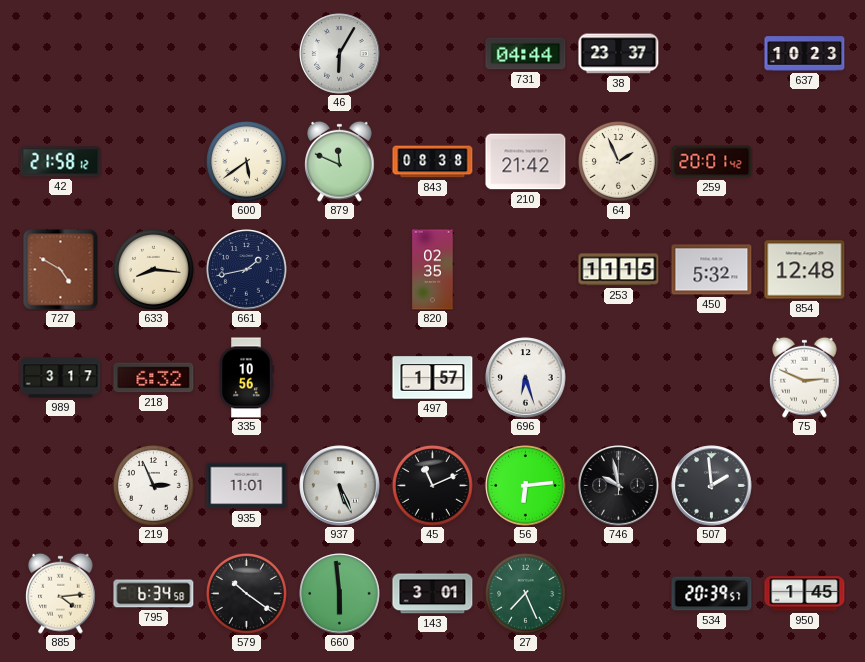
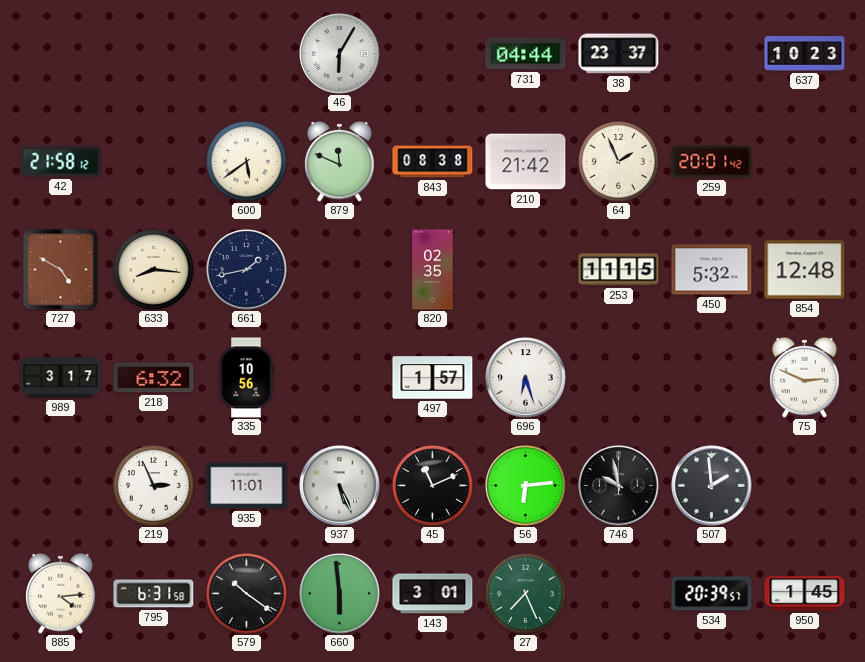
795: 6:34 -> 6:31
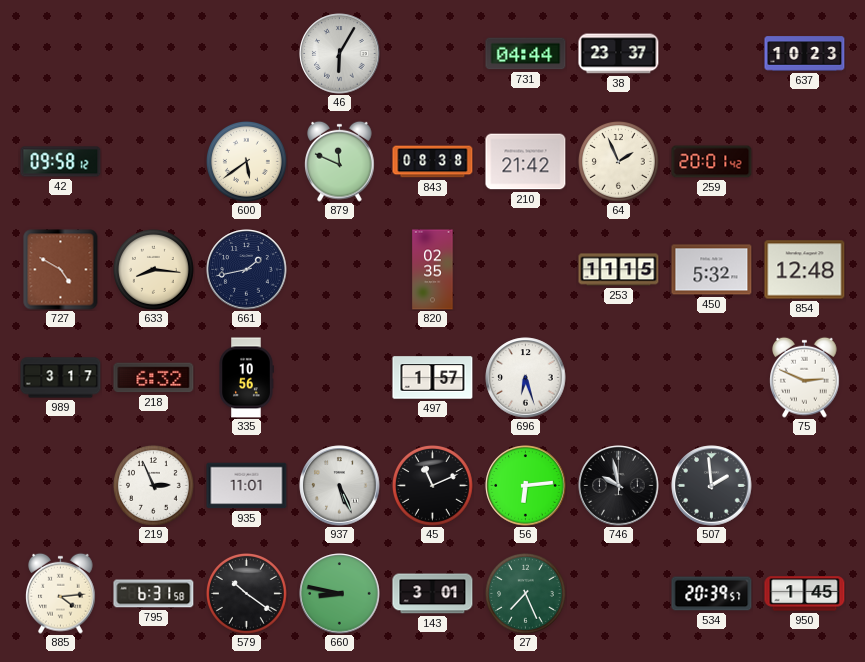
42: 21:58 -> 09:58
660: 5:59 -> 8:47
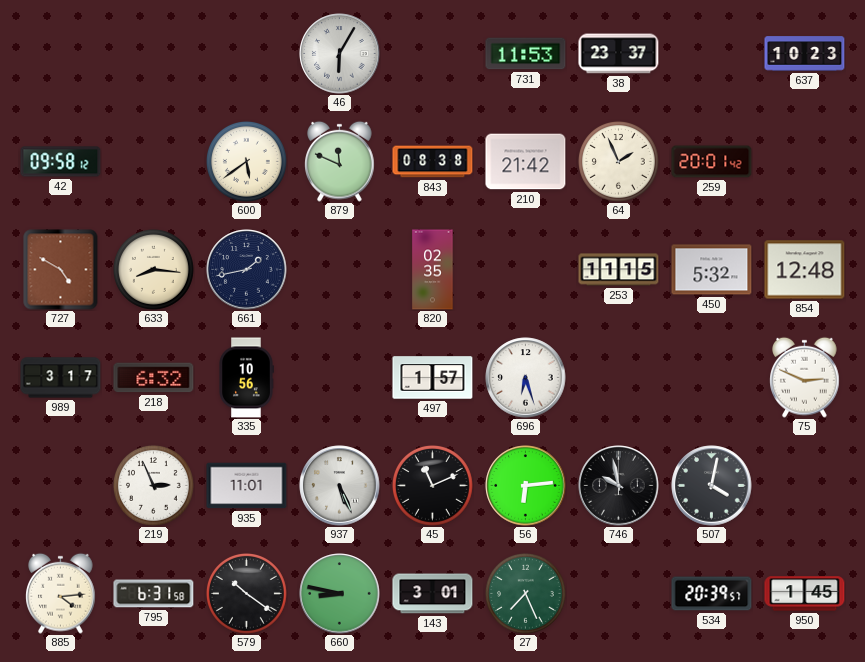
731: 04:44 -> 11:53
507: 1:59 -> 4:02
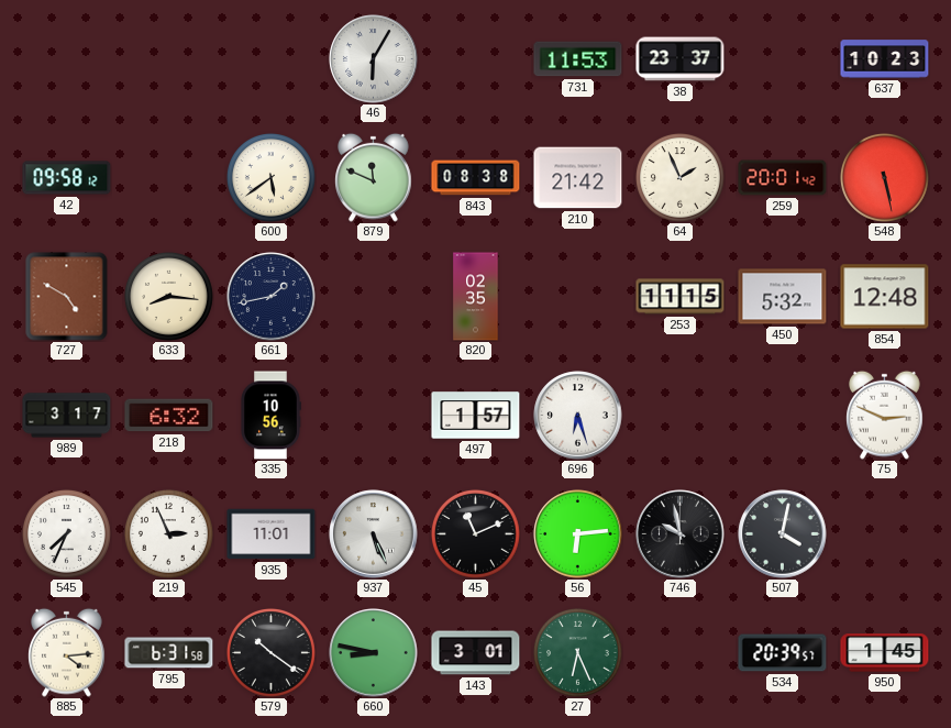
548: none -> 5:28
545: none -> 7:34
27: 7:26 -> 6:26
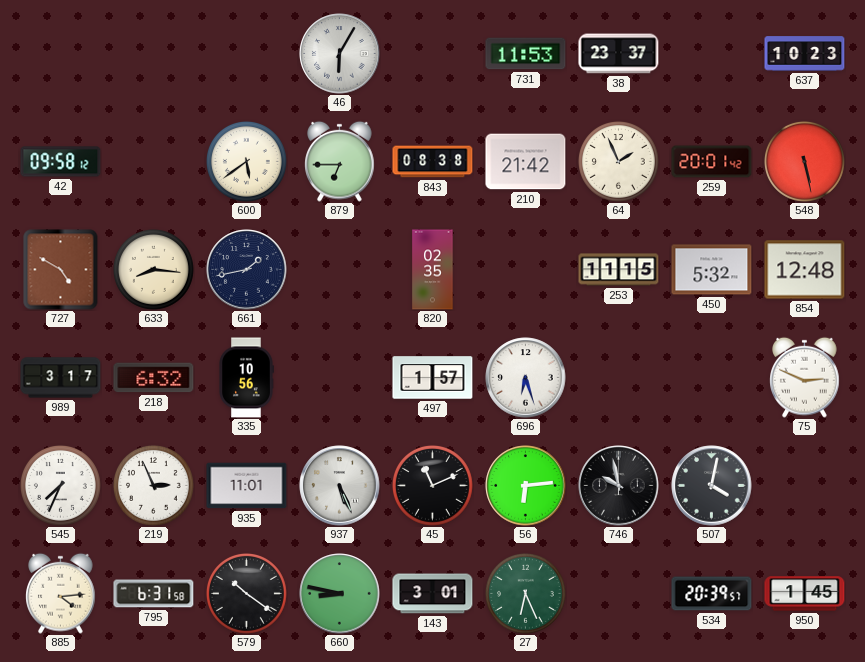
879: 11:49 -> 6:45
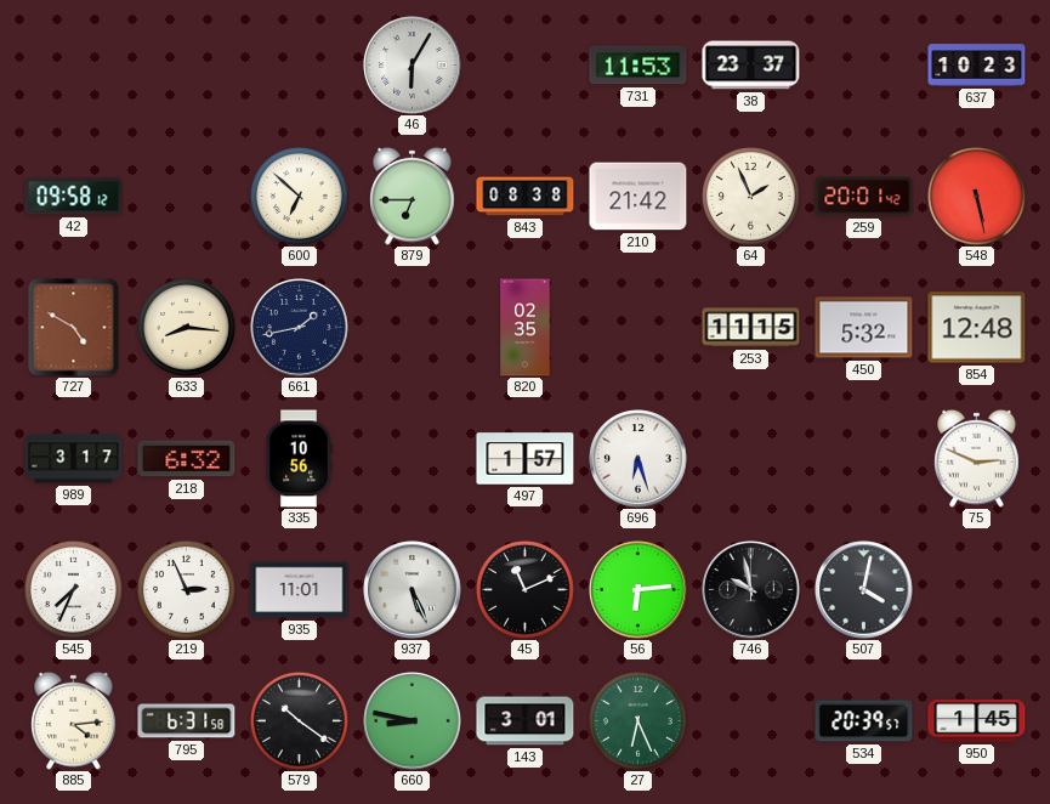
600: 5:39 -> 6:52
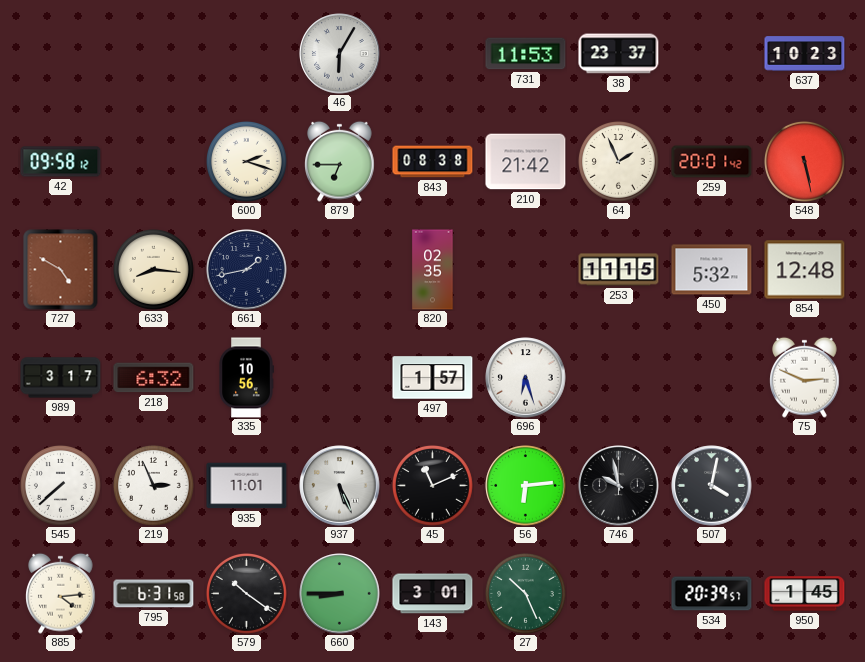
600: 6:52 -> 2:18
545: 7:34 -> 7:38
660: 8:47 -> 8:45
27: 6:26 -> 10:26
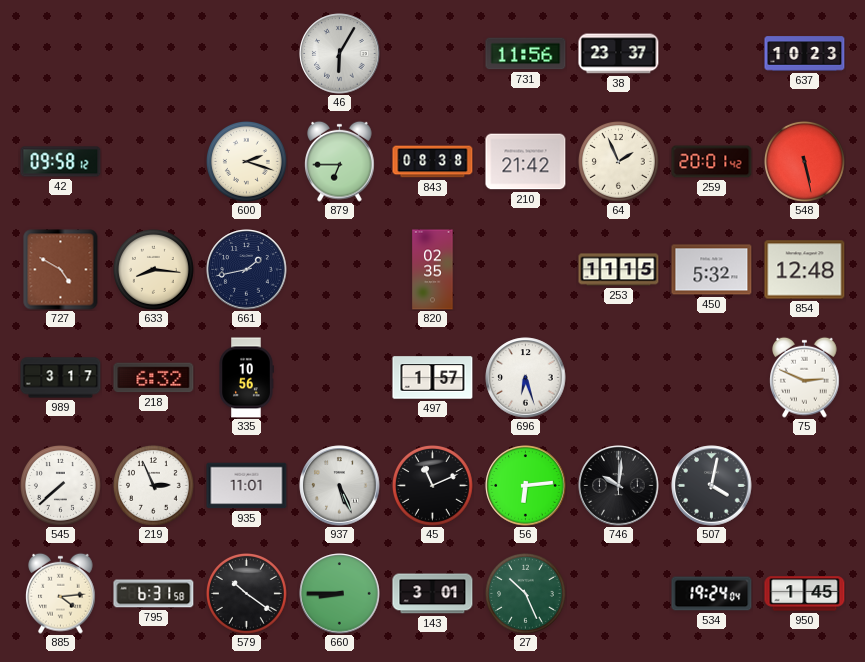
731: 11:53 -> 11:56
746: 9:58 -> 10:01
534: 20:39 -> 19:24
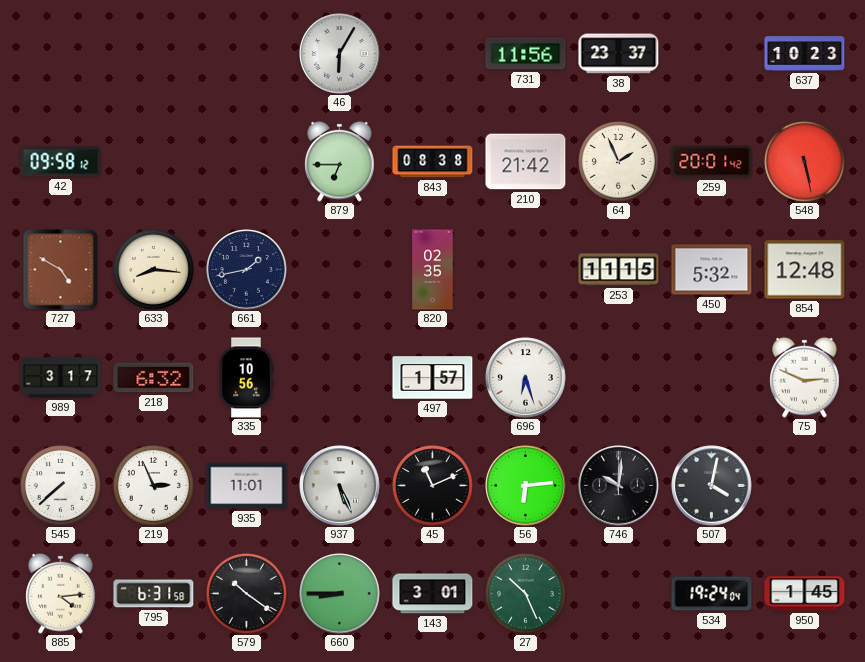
600: 2:18 -> none
